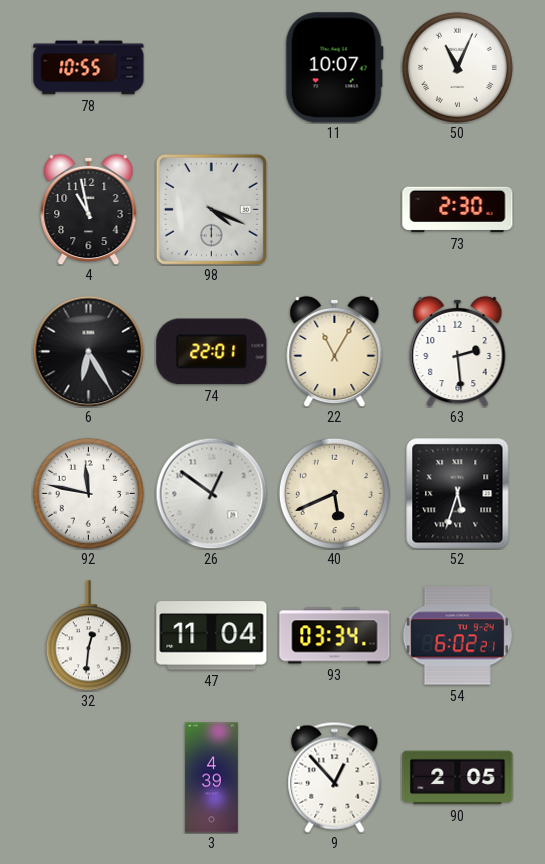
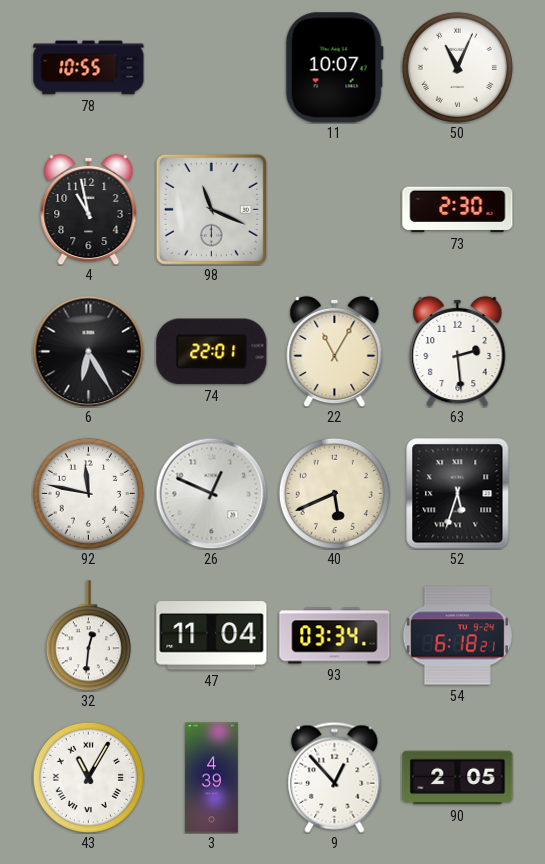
98: 4:19 -> 11:19
26: 12:51 -> 12:49
54: 6:02 -> 6:18
43: none -> 11:05
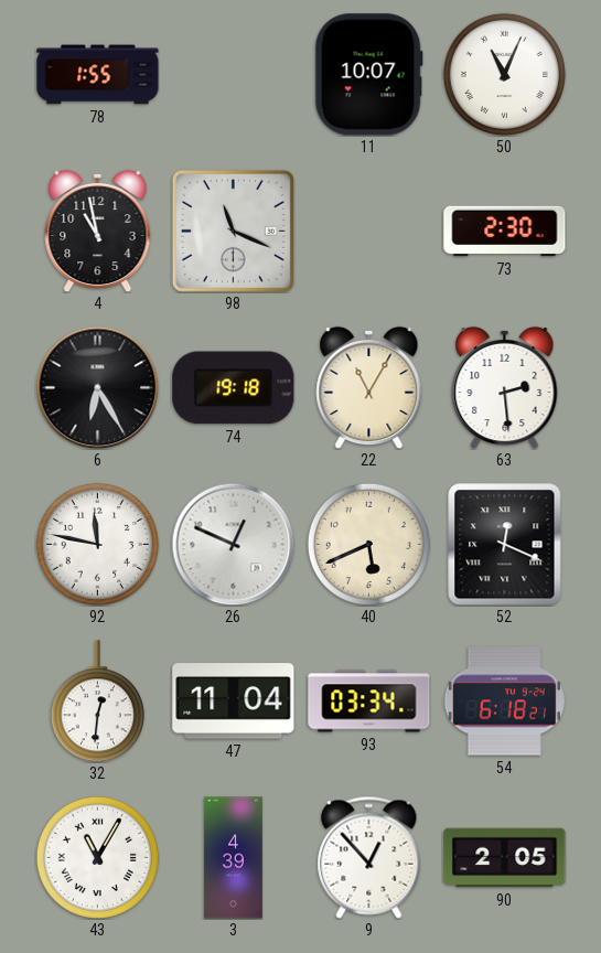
78: 10:55 -> 1:55
74: 22:01 -> 19:18
52: 5:33 -> 12:19
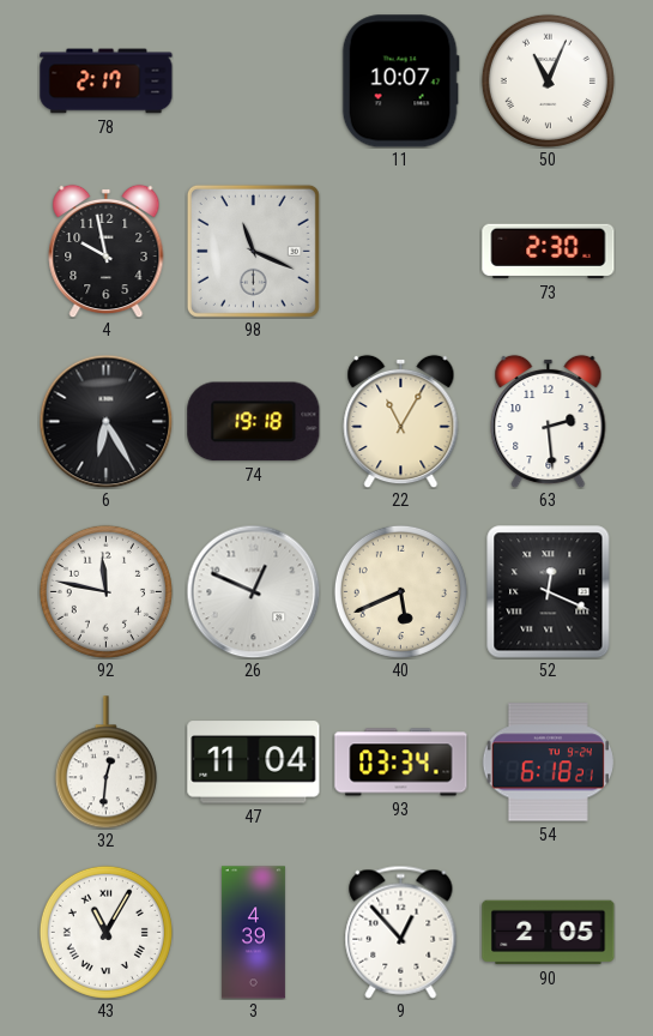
78: 1:55 -> 2:17
4: 10:58 -> 9:58
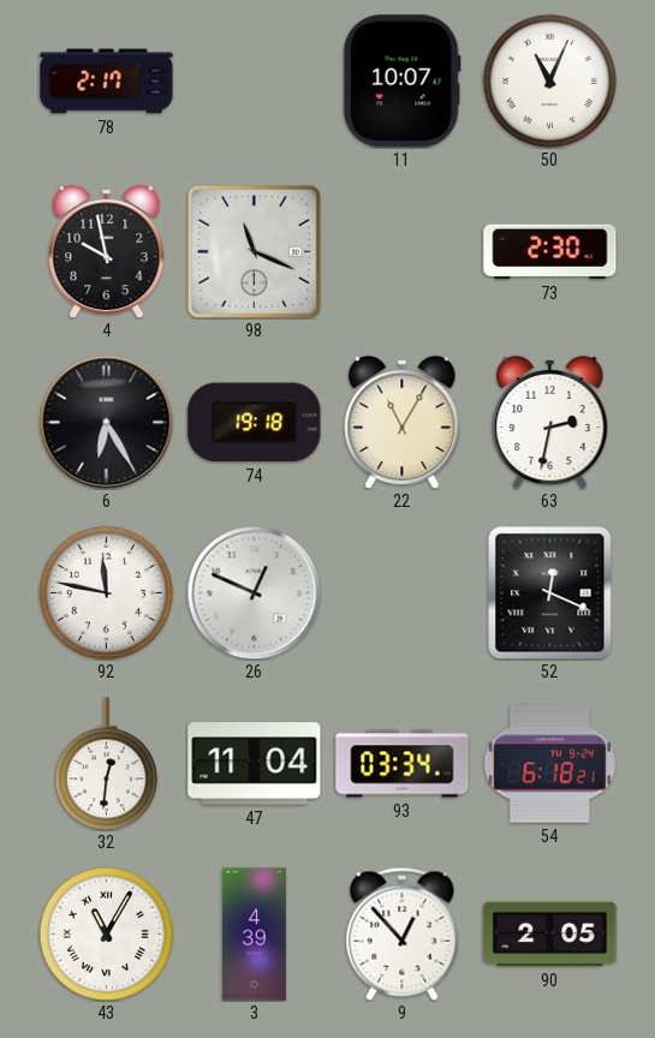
63: 2:29 -> 2:32
40: 5:41 -> none
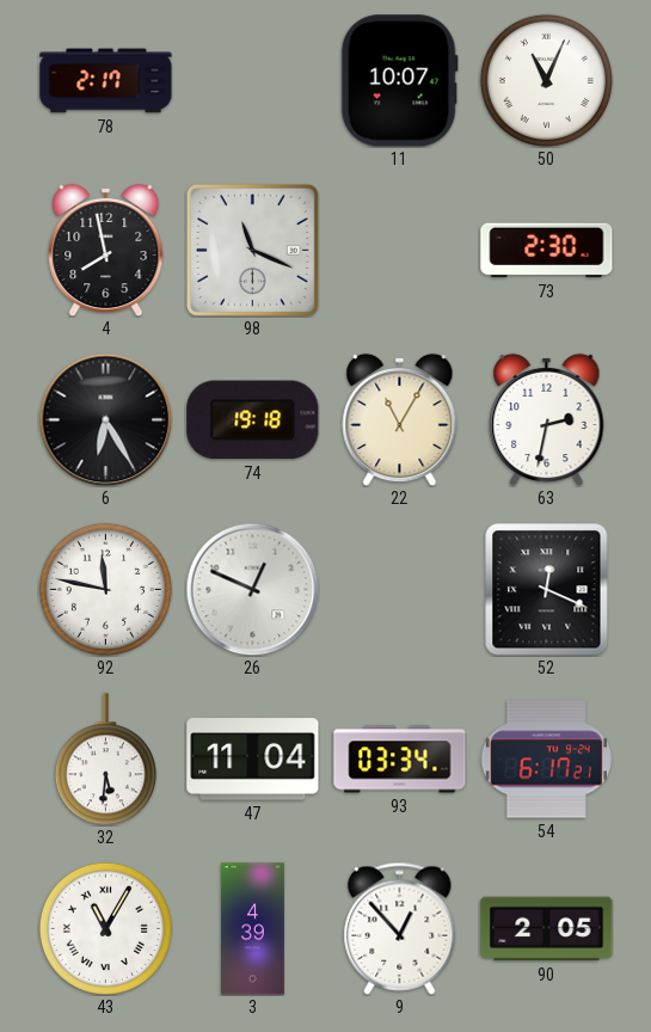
4: 9:58 -> 7:58
32: 12:31 -> 5:31
54: 6:18 -> 6:17
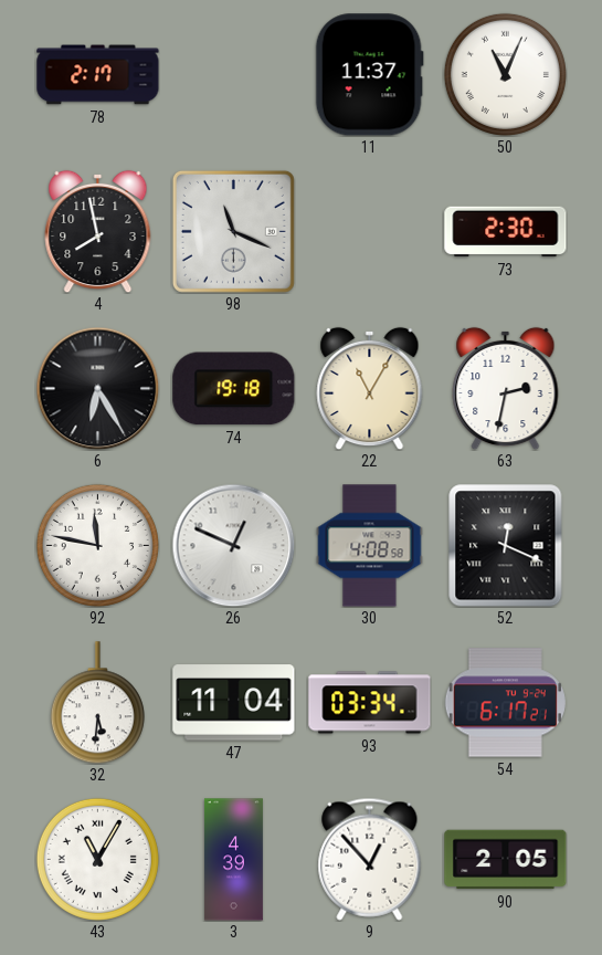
11: 10:07 -> 11:37
30: none -> 4:08
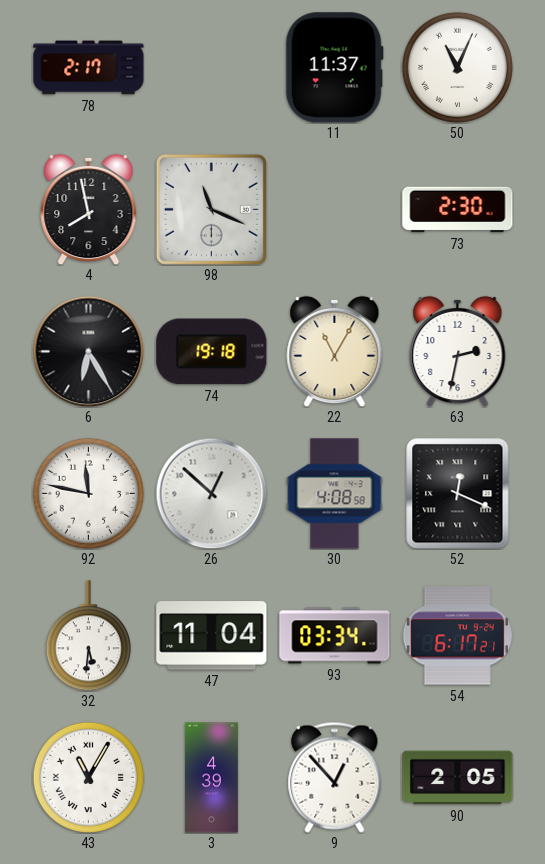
26: 12:49 -> 12:52
